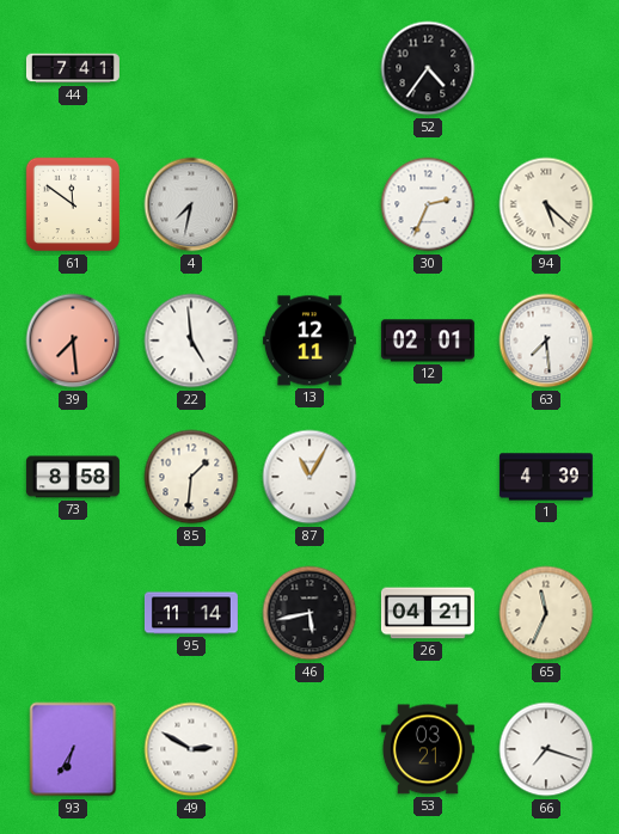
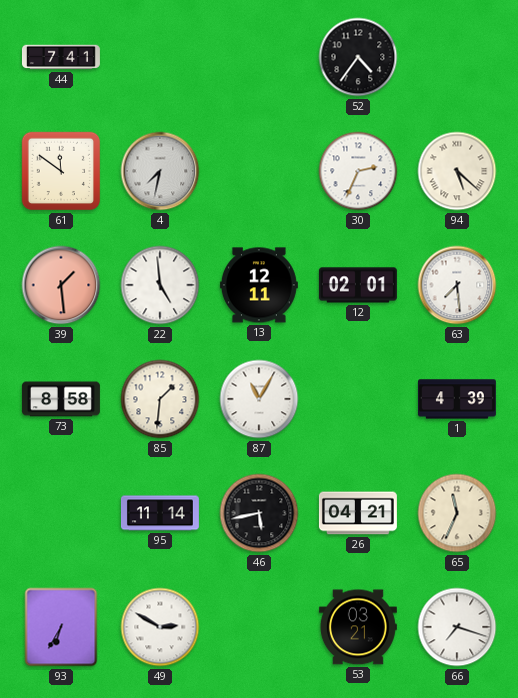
39: 7:29 -> 1:29
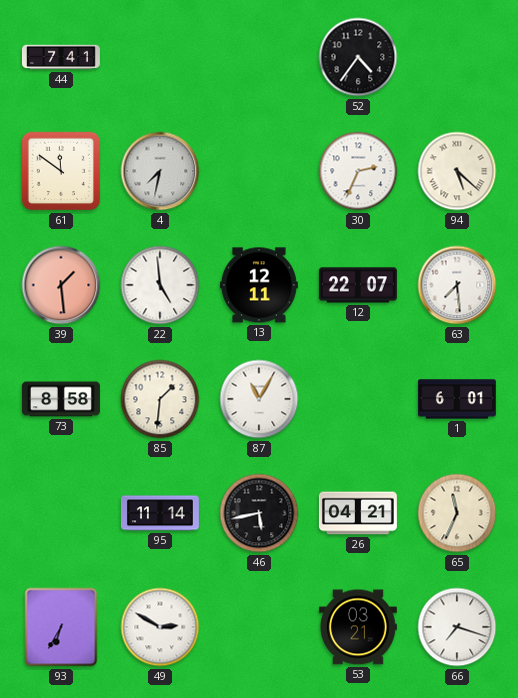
12: 02:01 -> 22:07
1: 4:39 -> 6:01
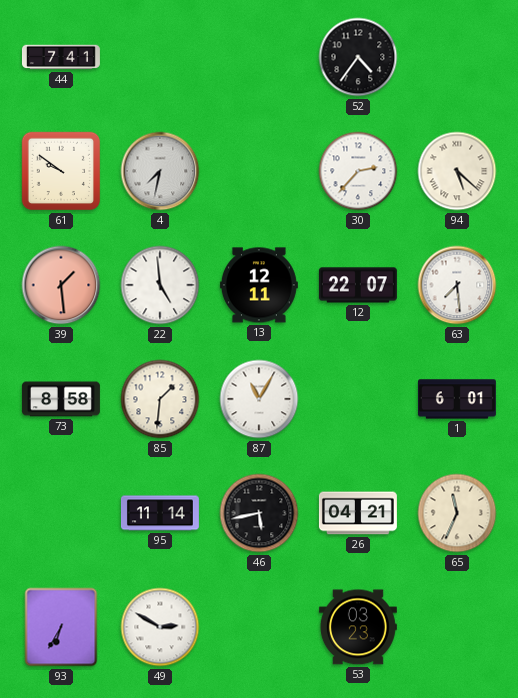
61: 11:51 -> 9:51
30: 2:34 -> 2:37
53: 03:21 -> 03:23
66: 7:18 -> none
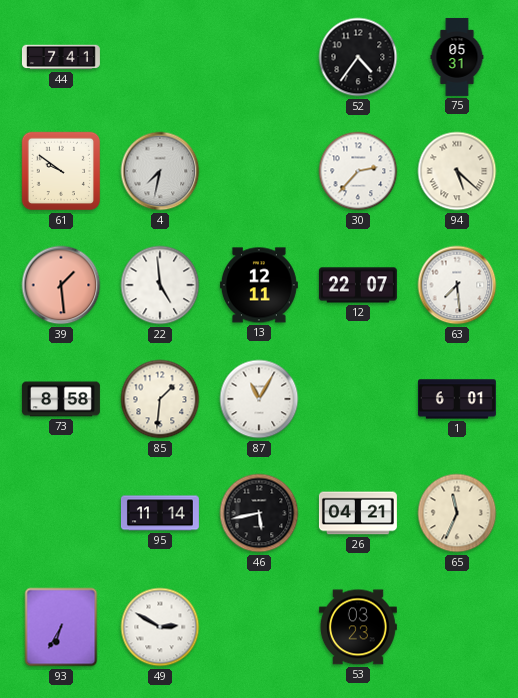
75: none -> 05:31
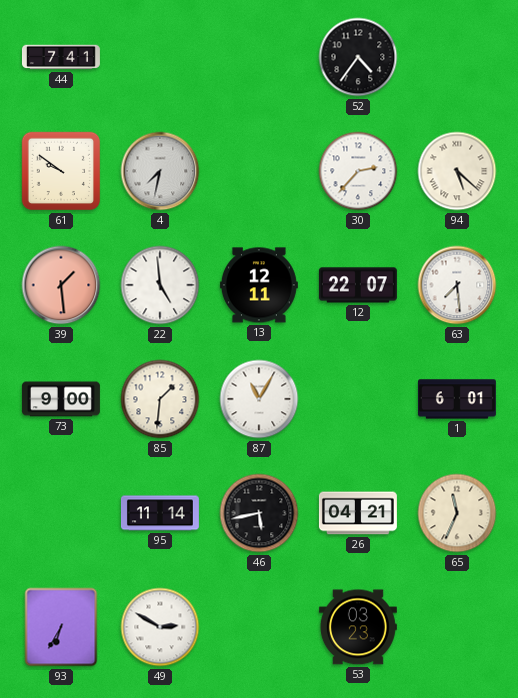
75: 05:31 -> none
73: 8:58 -> 9:00
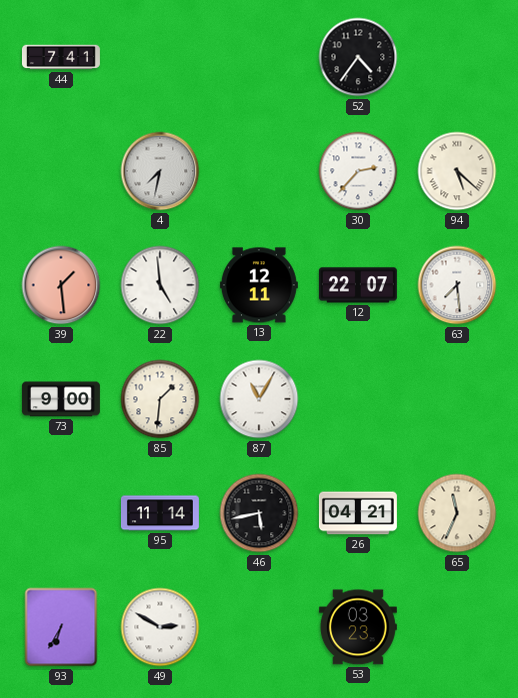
61: 9:51 -> none
1: 6:01 -> none
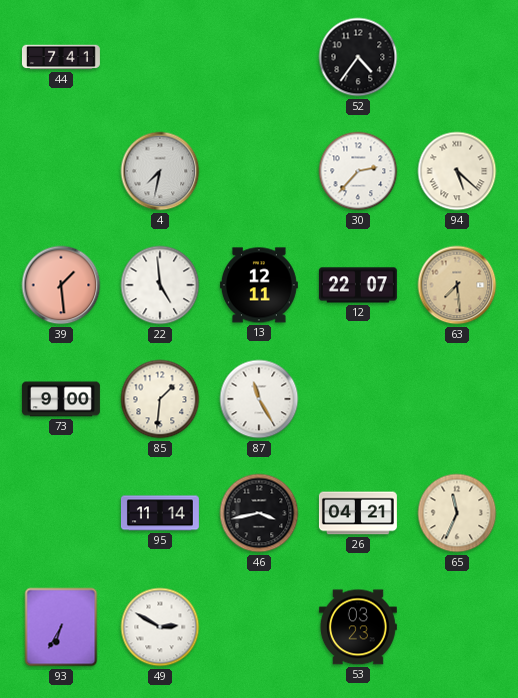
63 dial: white -> champagne
87: 11:05 -> 11:25
46: 5:43 -> 3:43
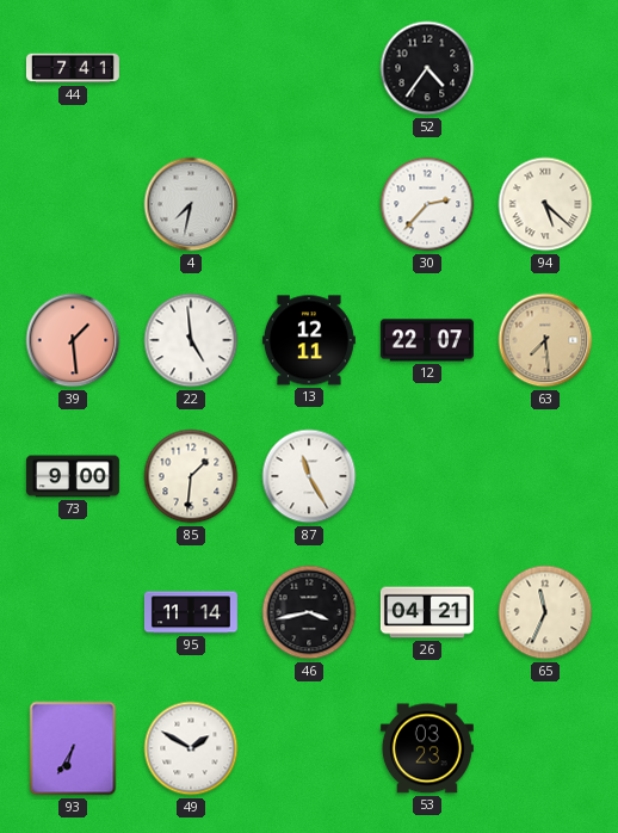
49: 2:50 -> 1:50
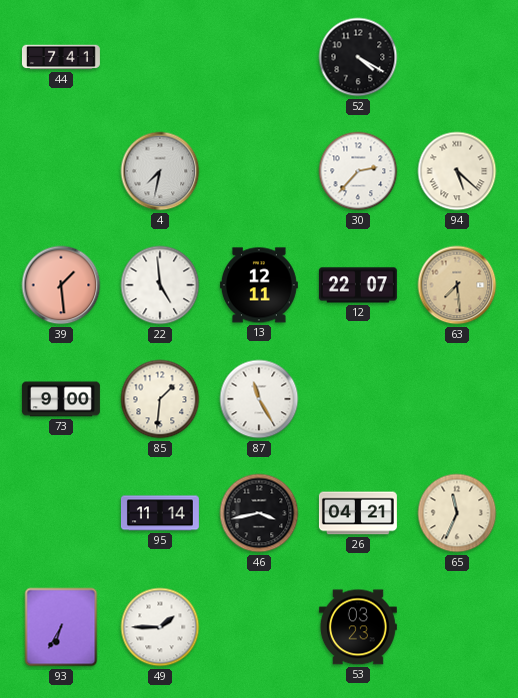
52: 4:36 -> 4:20
49: 1:50 -> 1:45
